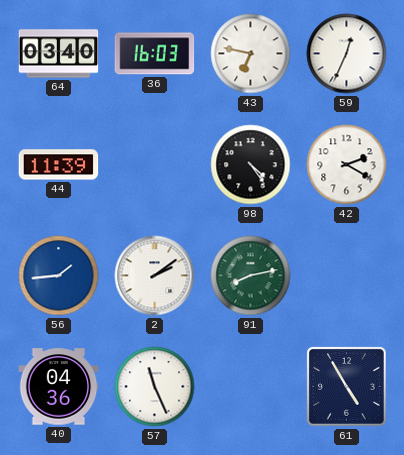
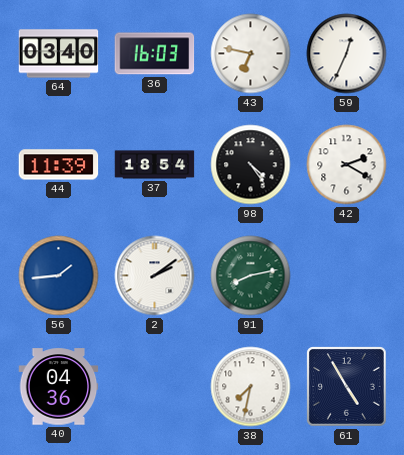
37: none -> 18:54
57: 11:26 -> none
38: none -> 7:32
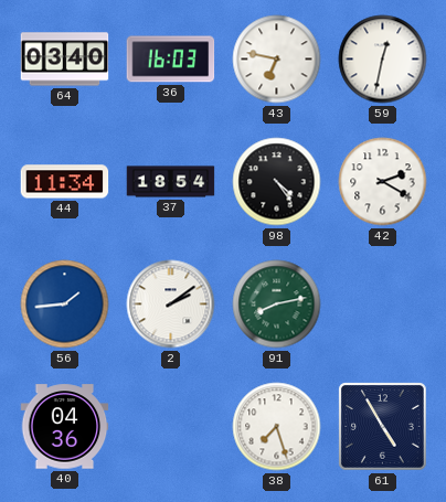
59: 12:34 -> 12:32
44: 11:39 -> 11:34
38: 7:32 -> 7:27
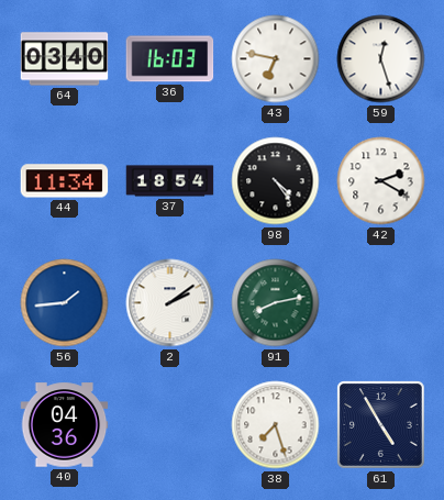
59: 12:32 -> 12:27
